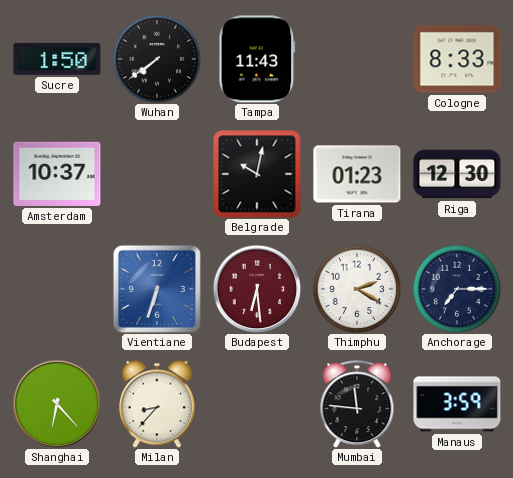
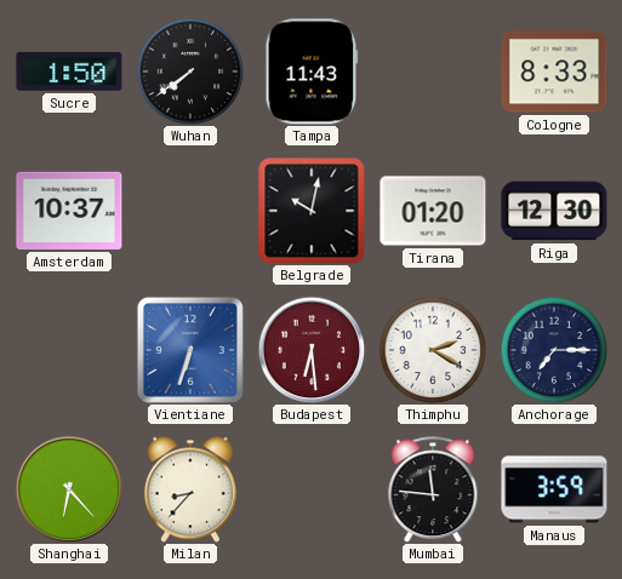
Tirana: 01:23 -> 01:20
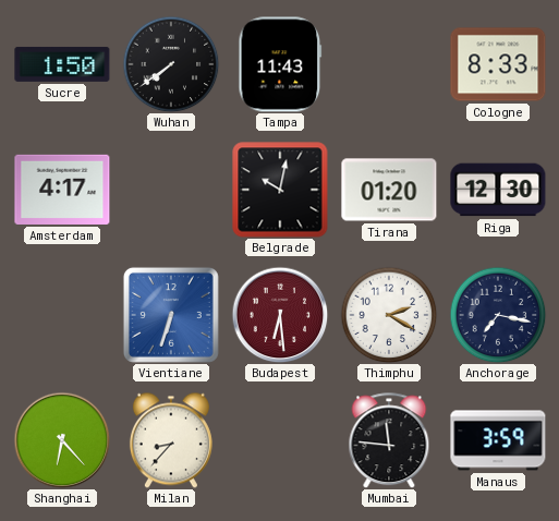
Amsterdam: 10:37 -> 4:17
Anchorage: 7:15 -> 7:17
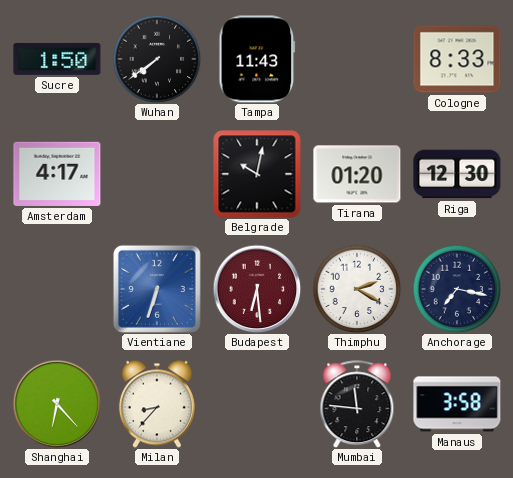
Manaus: 3:59 -> 3:58
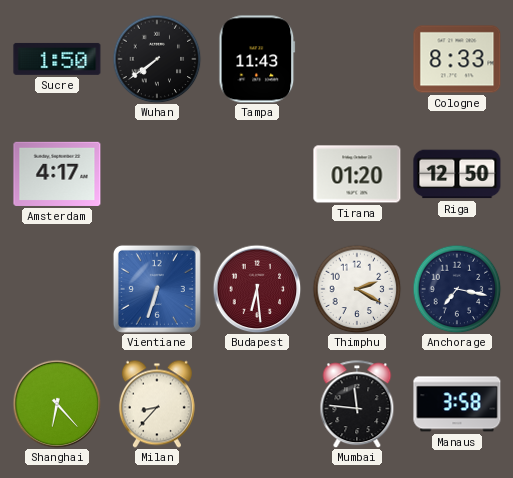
Belgrade: 10:02 -> none
Riga: 12:30 -> 12:50
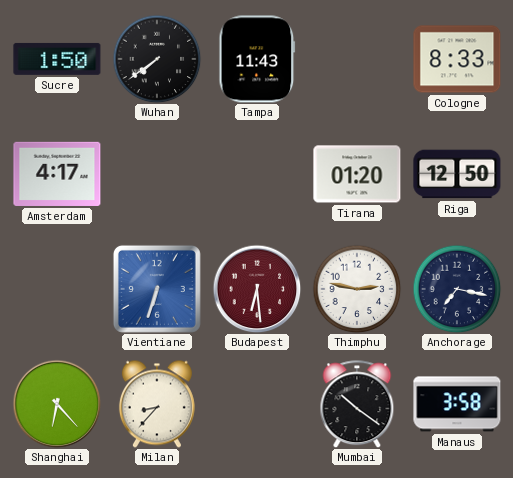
Thimphu: 2:20 -> 2:47
Mumbai: 11:46 -> 10:21
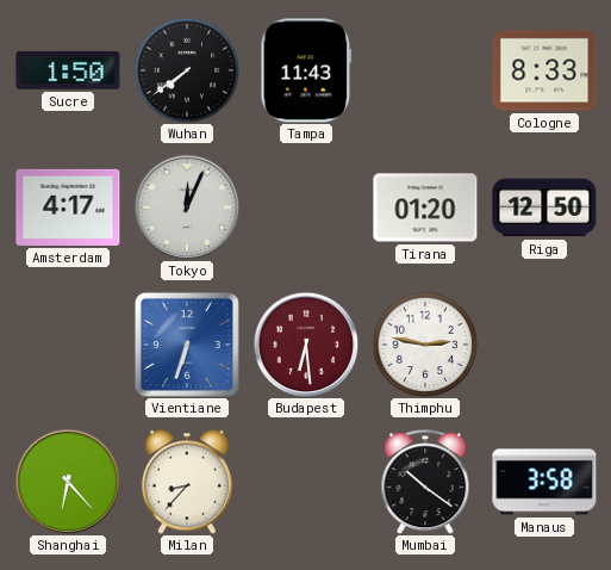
Tokyo: none -> 12:04
Anchorage: 7:17 -> none
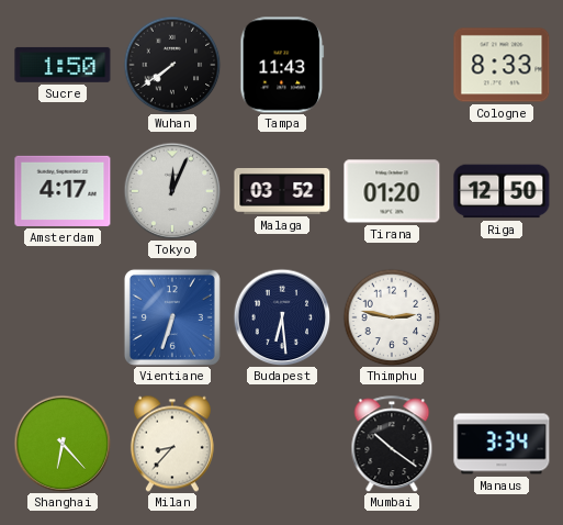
Malaga: none -> 03:52
Budapest dial: burgundy -> navy
Manaus: 3:58 -> 3:34
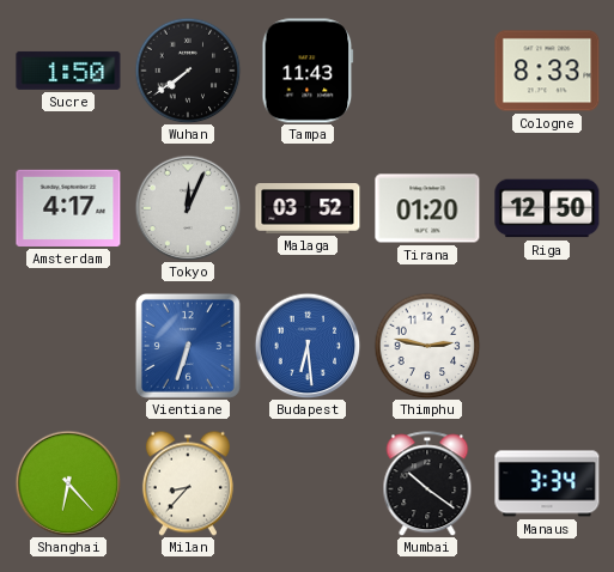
Budapest dial: navy -> blue
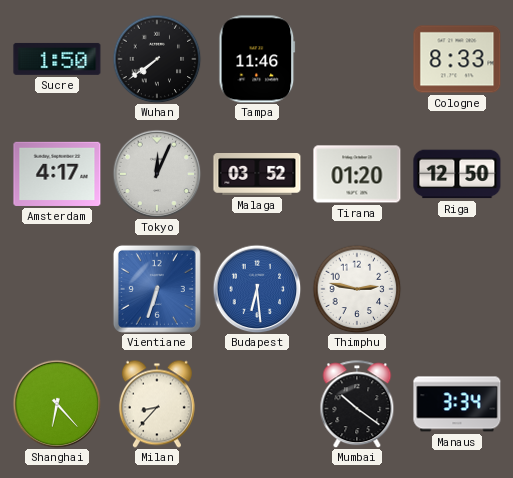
Tampa: 11:43 -> 11:46
